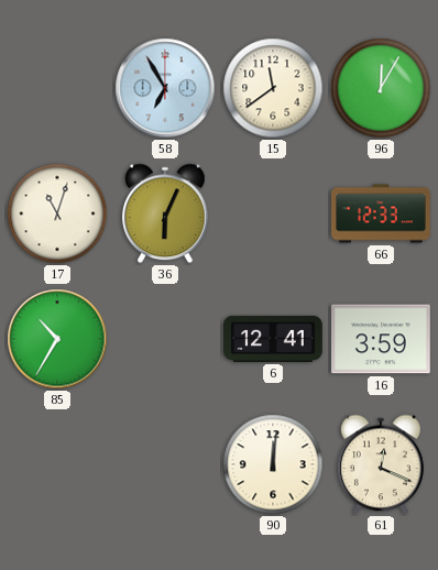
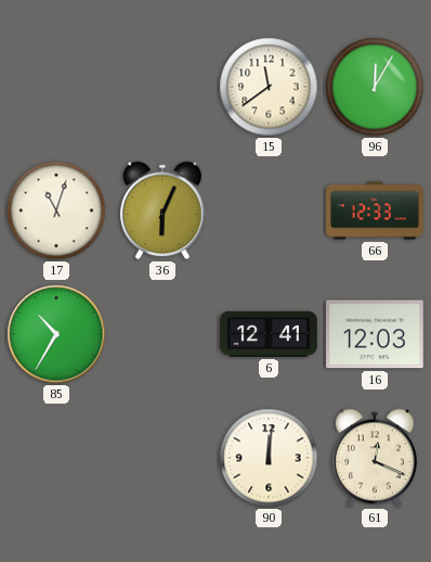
58: 6:55 -> none
16: 3:59 -> 12:03
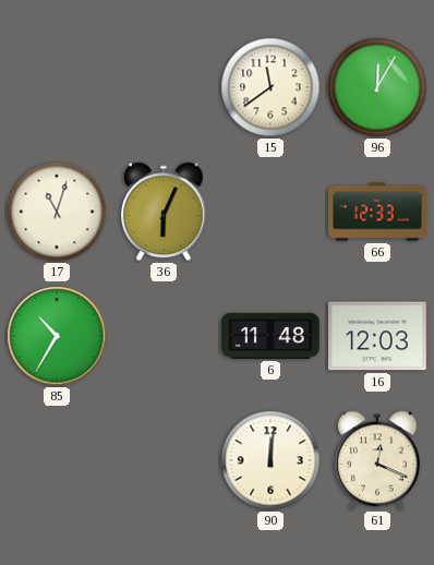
6: 12:41 -> 11:48
